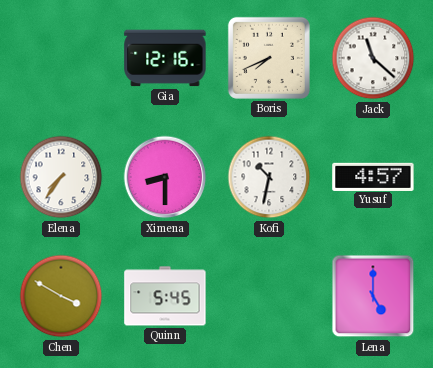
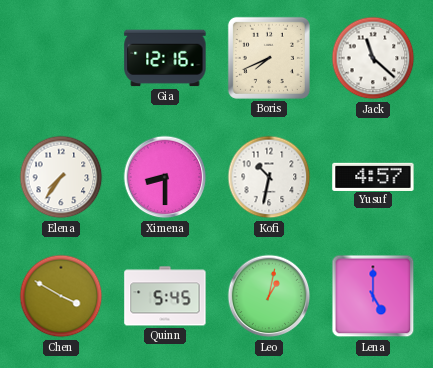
Leo: none -> 1:02
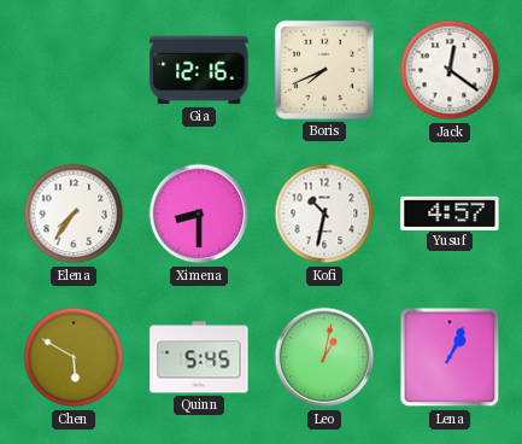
Jack: 11:22 -> 12:21
Chen: 3:50 -> 5:50
Lena: 5:00 -> 1:04
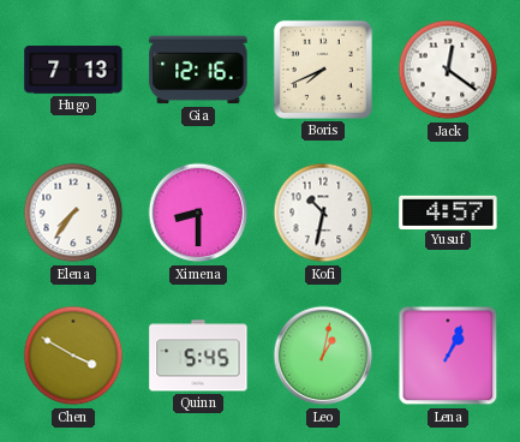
Hugo: none -> 7:13
Chen: 5:50 -> 3:50
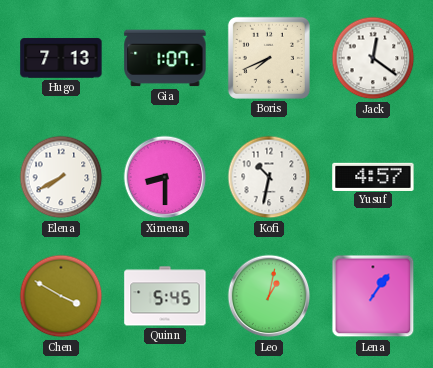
Gia: 12:16 -> 1:07
Elena: 7:36 -> 7:40
Lena: 1:04 -> 1:06
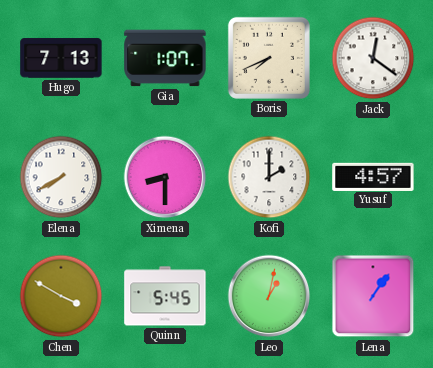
Kofi: 10:32 -> 2:00
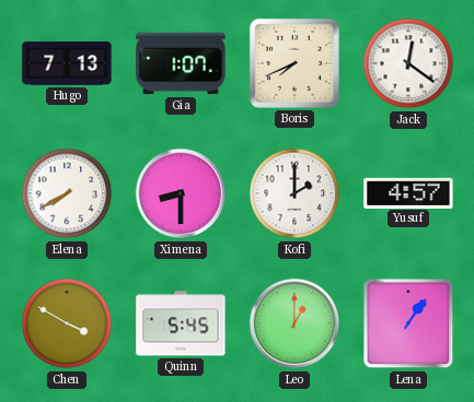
Leo: 1:02 -> 1:00
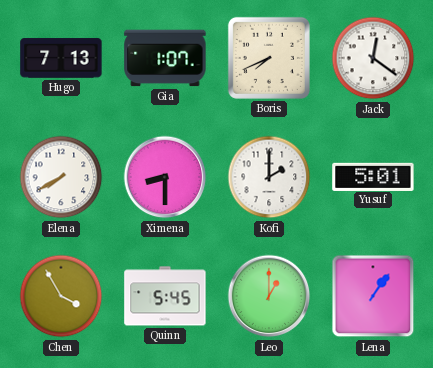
Yusuf: 4:57 -> 5:01
Chen: 3:50 -> 3:55
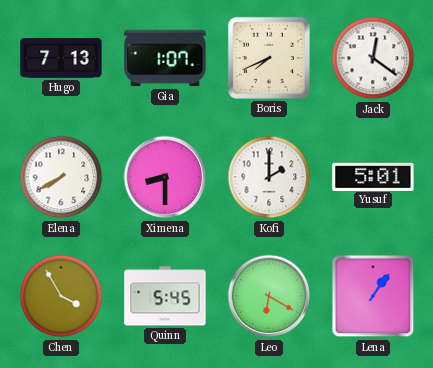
Leo: 1:00 -> 6:20
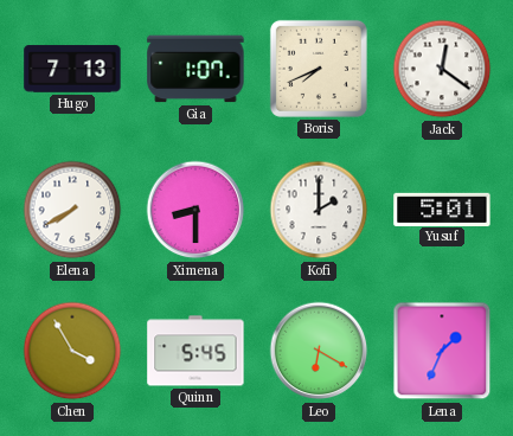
Lena: 1:06 -> 1:34
